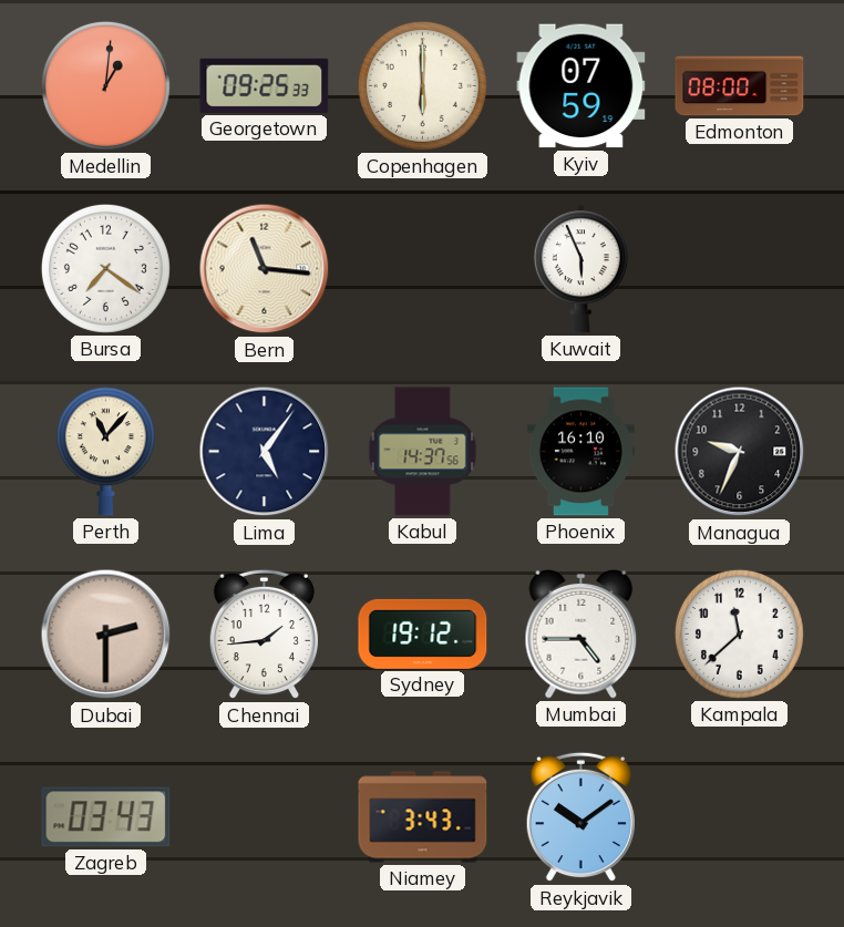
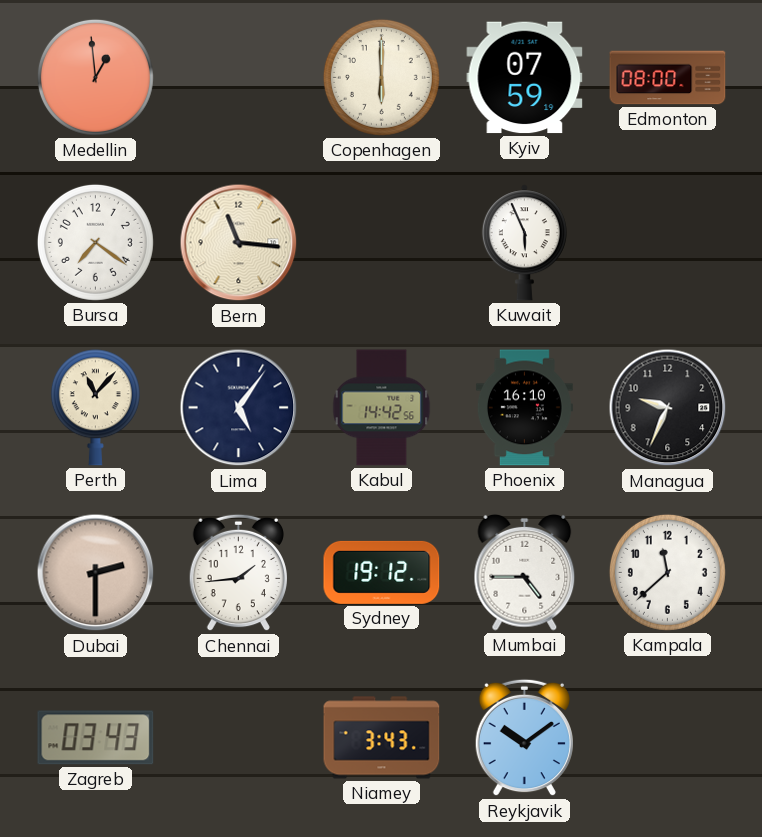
Medellin: 1:01 -> 12:59
Georgetown: 09:25 -> none
Kabul: 14:37 -> 14:42
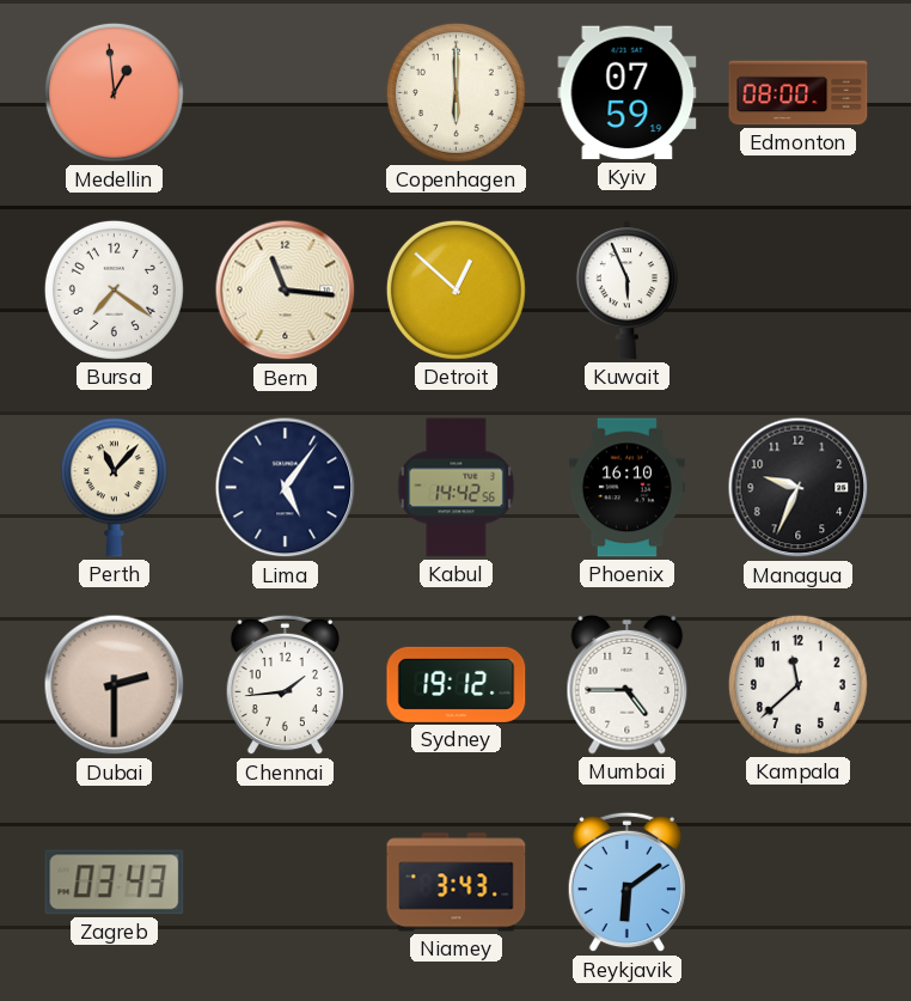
Detroit: none -> 12:52
Reykjavik: 10:09 -> 6:09
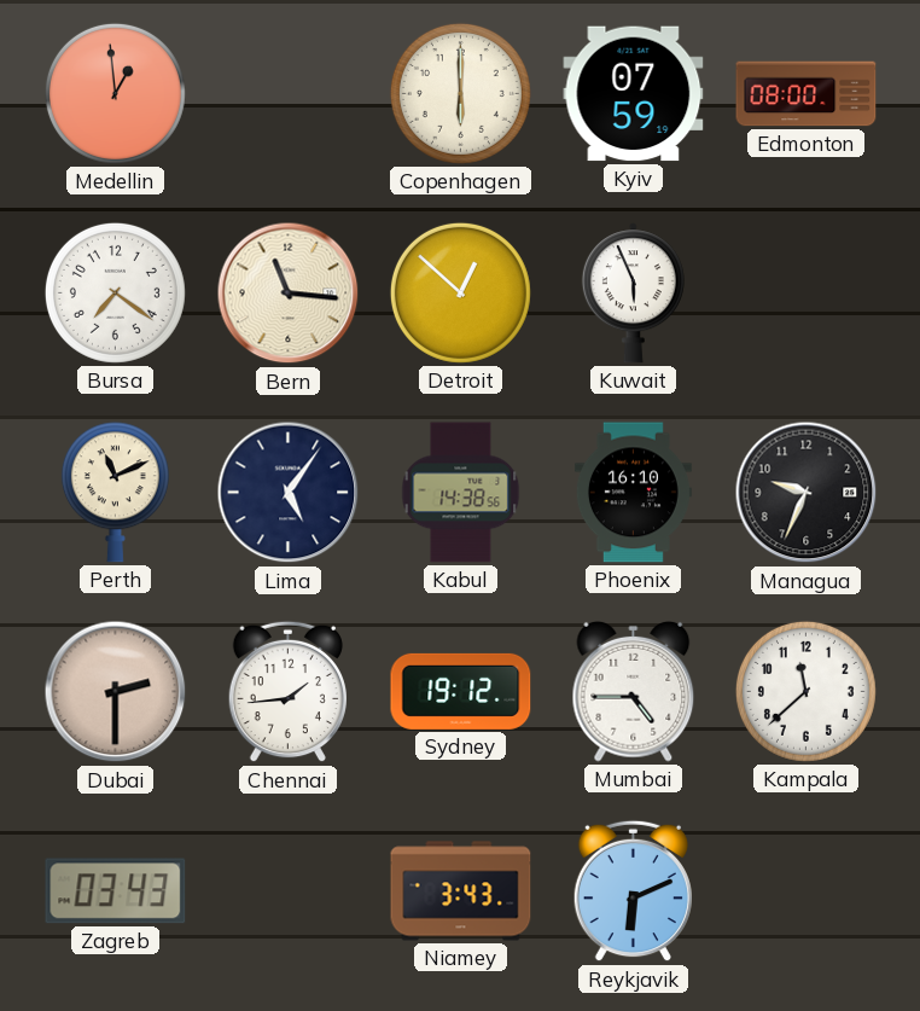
Perth: 11:07 -> 11:11
Kabul: 14:42 -> 14:38
Reykjavik: 6:09 -> 6:11
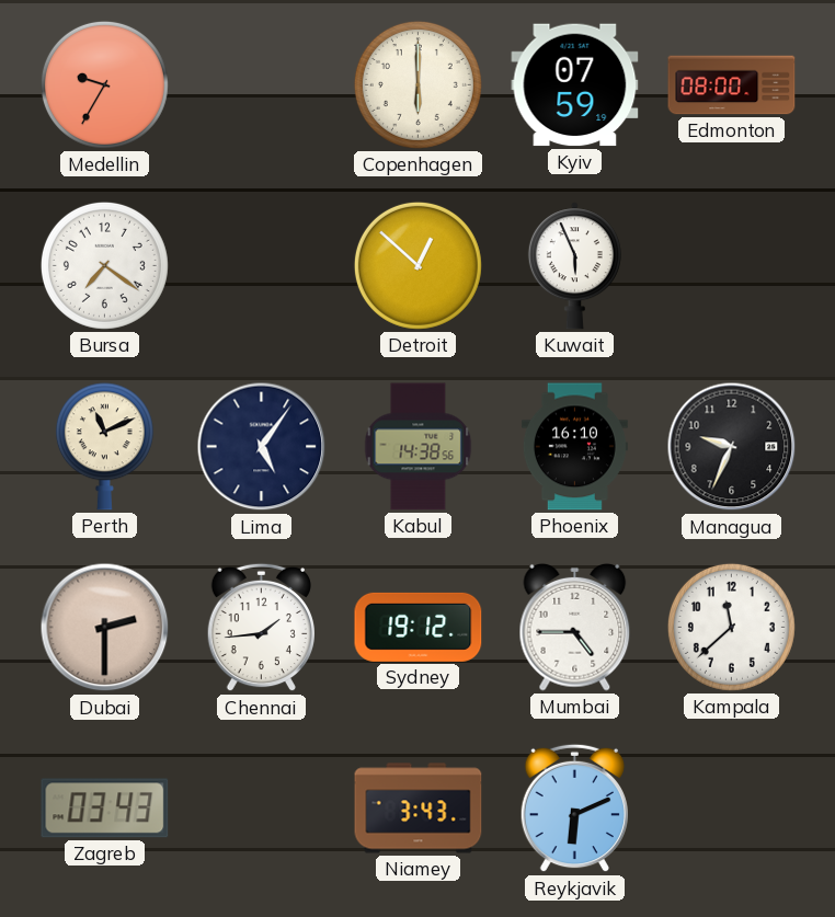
Medellin: 12:59 -> 9:35
Bern: 11:16 -> none
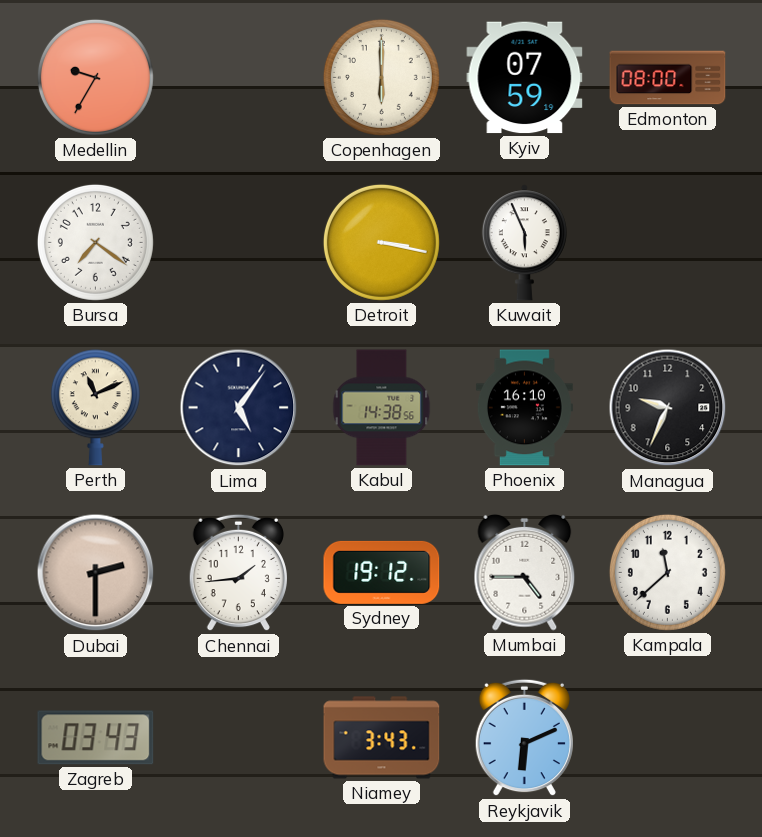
Detroit: 12:52 -> 3:17
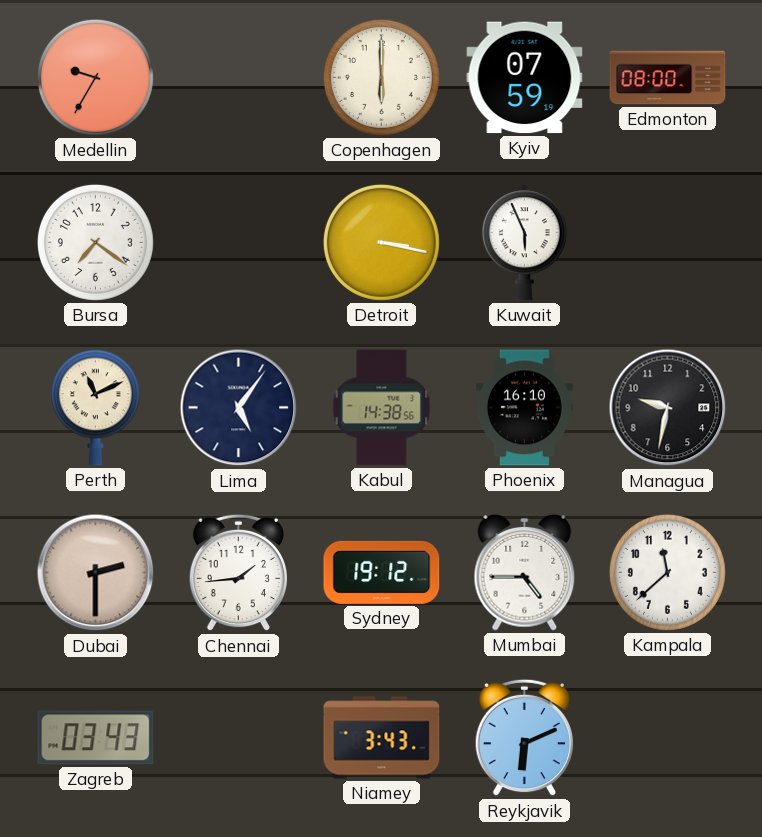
Managua: 9:34 -> 9:32
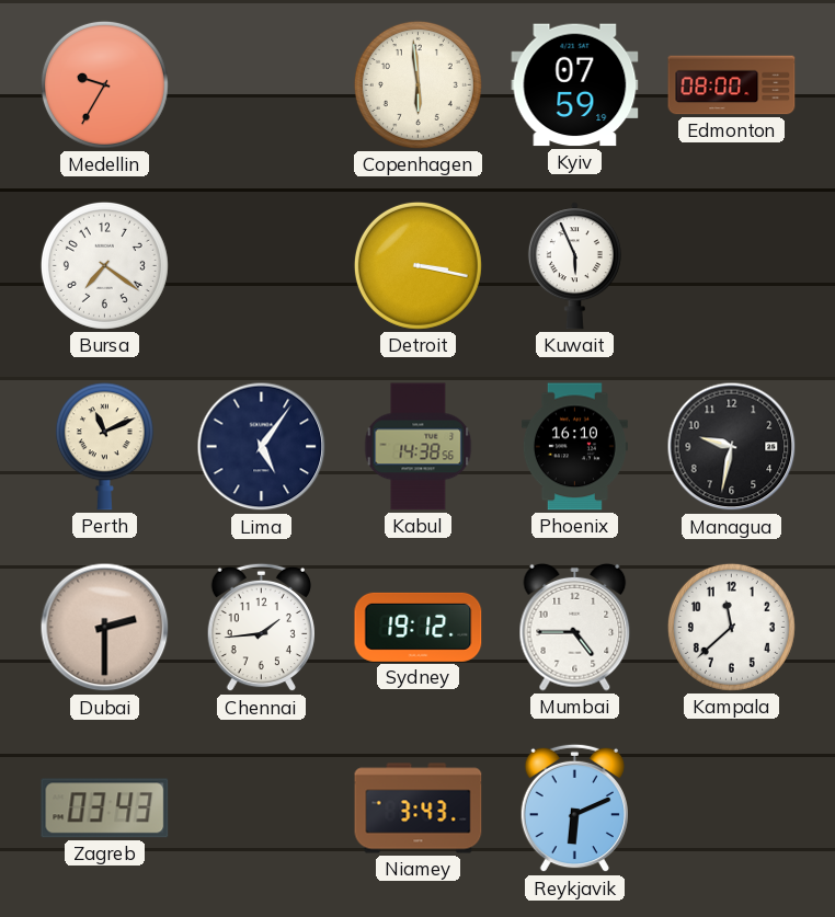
Copenhagen: 6:00 -> 5:59
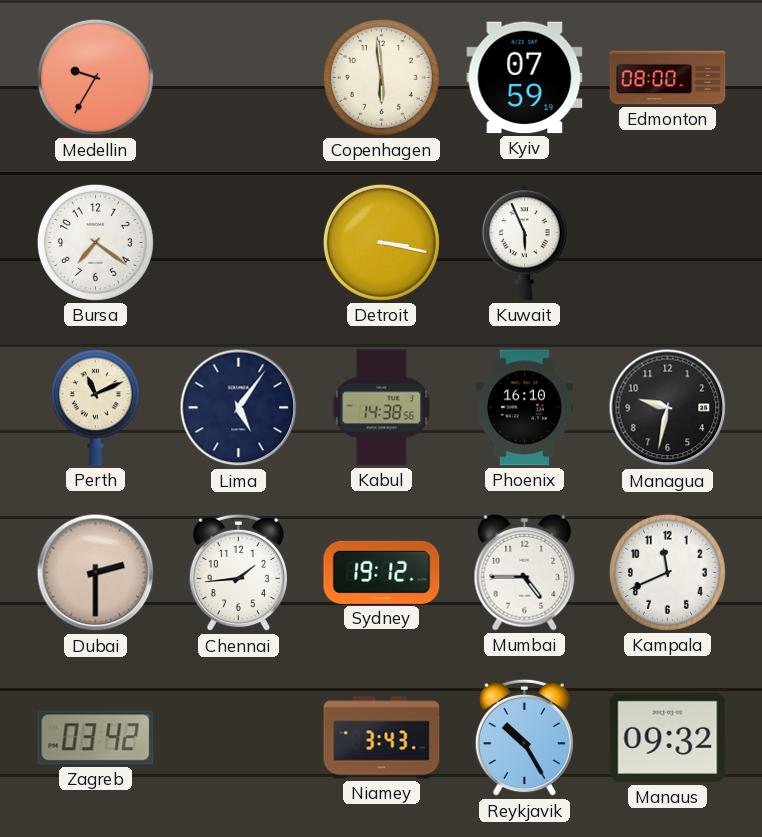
Kampala: 11:38 -> 11:41
Zagreb: 03:43 -> 03:42
Reykjavik: 6:11 -> 10:25
Manaus: none -> 09:32
